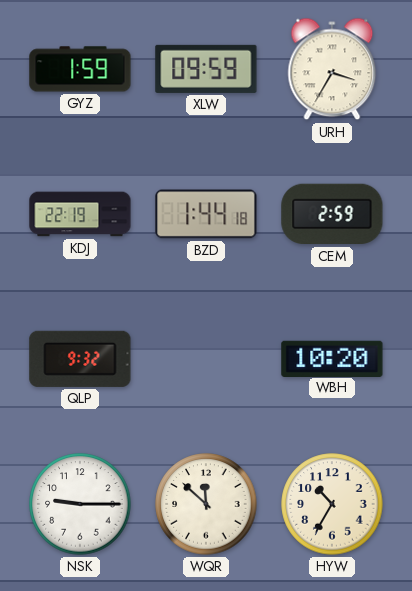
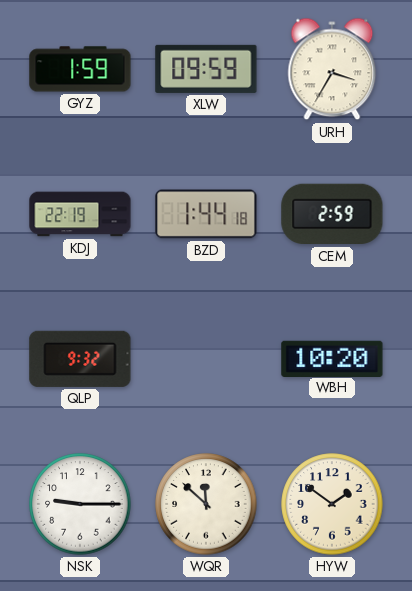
HYW: 10:35 -> 1:51
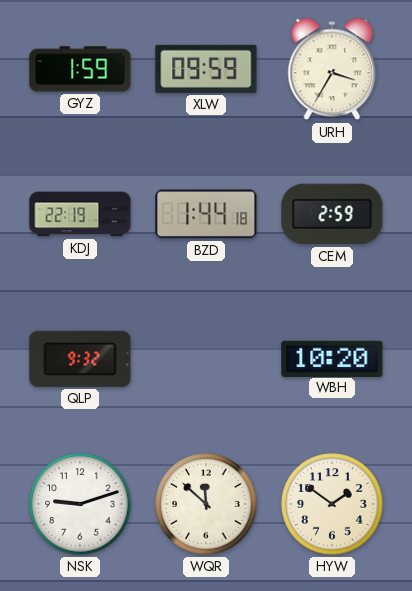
NSK: 9:15 -> 9:12
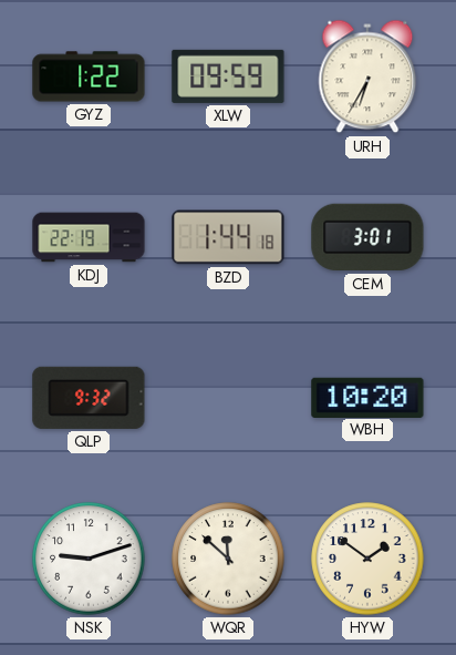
GYZ: 1:59 -> 1:22
URH: 3:35 -> 6:35
CEM: 2:59 -> 3:01
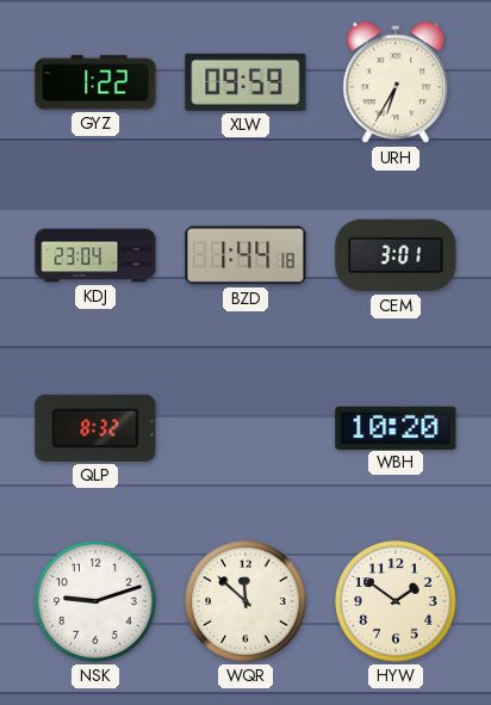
KDJ: 22:19 -> 23:04
QLP: 9:32 -> 8:32
